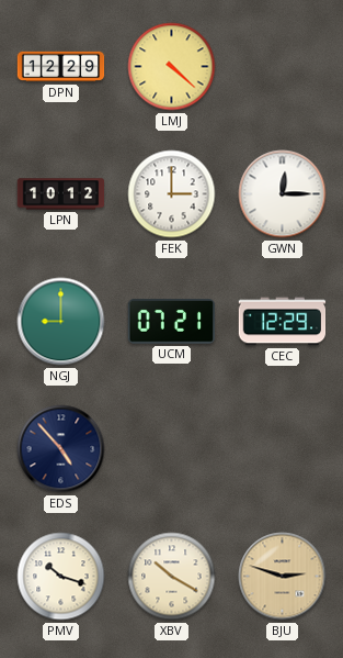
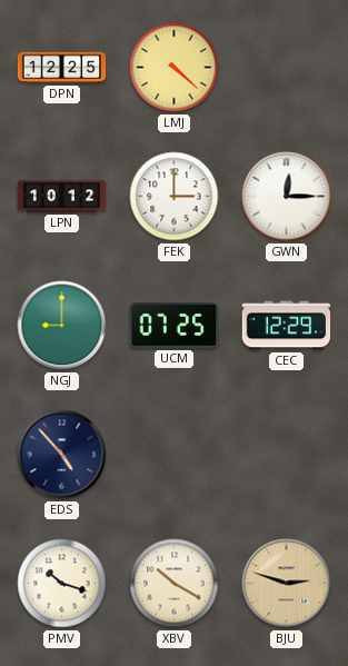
DPN: 12:29 -> 12:25
UCM: 07:21 -> 07:25
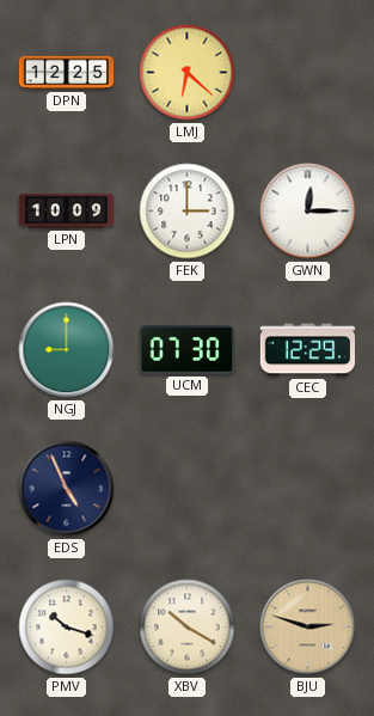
LMJ: 4:22 -> 6:22
LPN: 10:12 -> 10:09
UCM: 07:25 -> 07:30
EDS: 4:53 -> 4:56
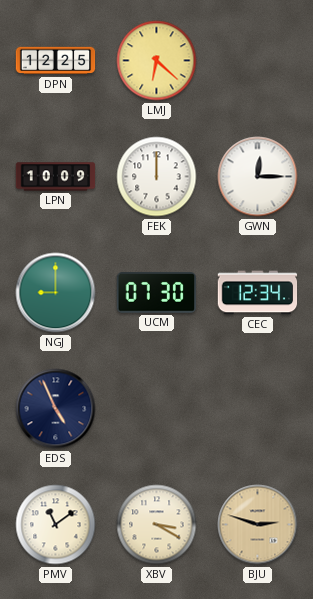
FEK: 3:00 -> 12:00
CEC: 12:29 -> 12:34
PMV: 10:18 -> 11:09
XBV: 10:20 -> 3:20
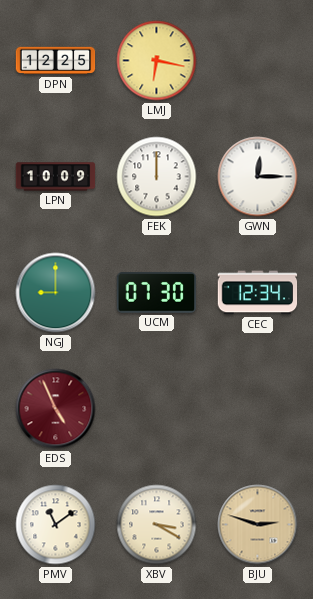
LMJ: 6:22 -> 6:17
EDS dial: navy -> burgundy
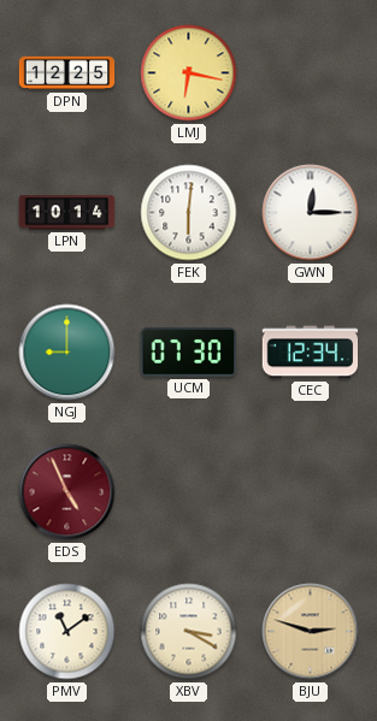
LPN: 10:09 -> 10:14
FEK: 12:00 -> 6:01
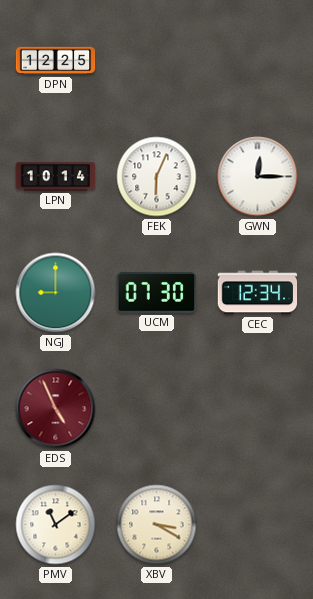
LMJ: 6:17 -> none
FEK: 6:01 -> 6:04
BJU: 2:48 -> none
